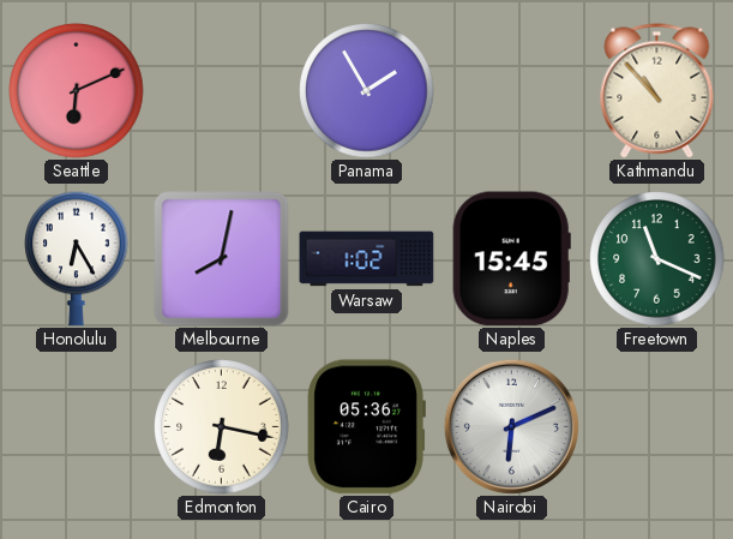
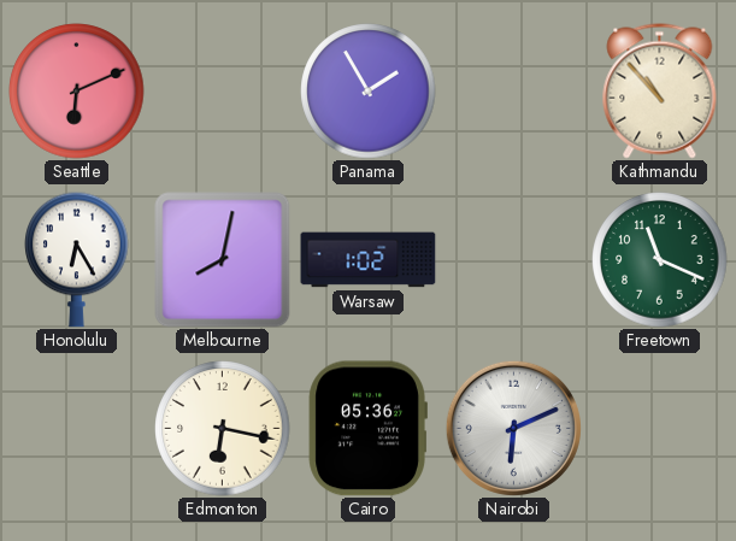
Naples: 15:45 -> none
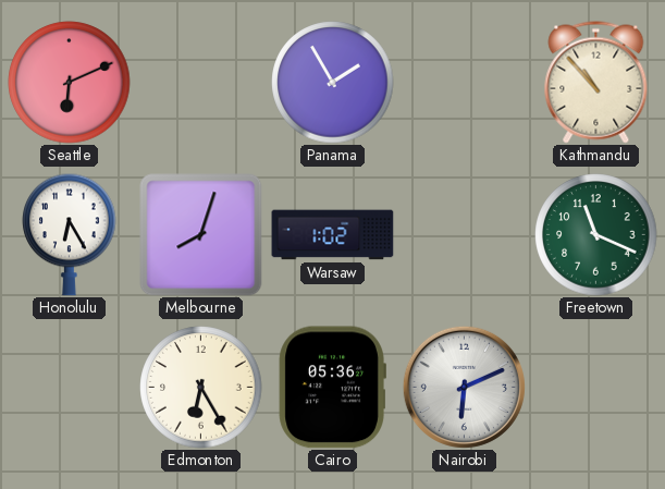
Melbourne: 8:02 -> 8:03
Edmonton: 6:17 -> 6:25
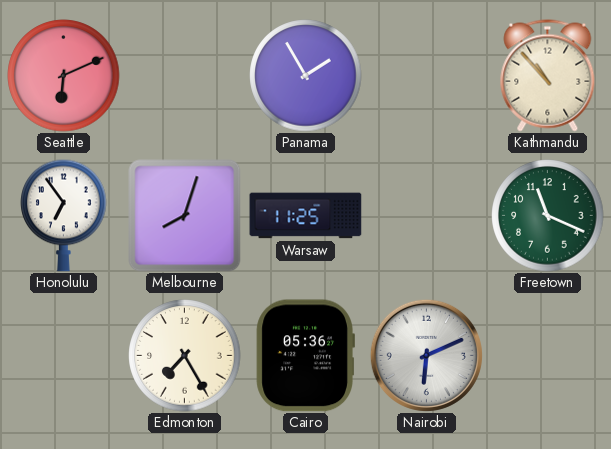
Honolulu: 6:25 -> 6:54
Warsaw: 1:02 -> 11:25
Edmonton: 6:25 -> 7:25
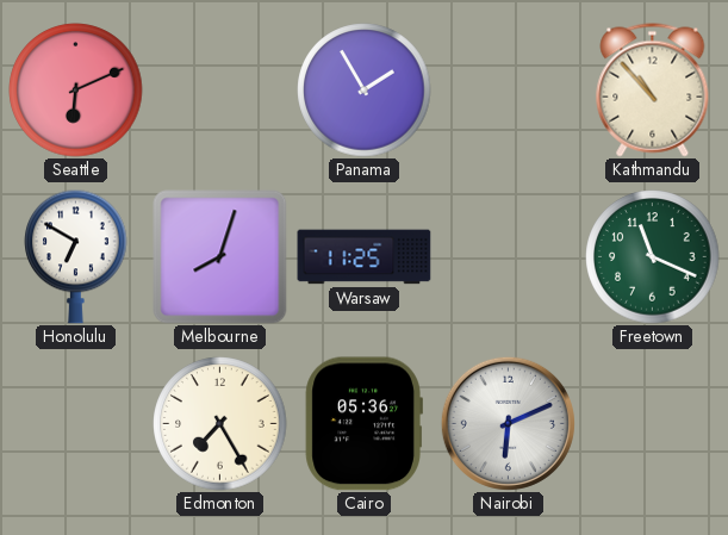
Honolulu: 6:54 -> 6:50
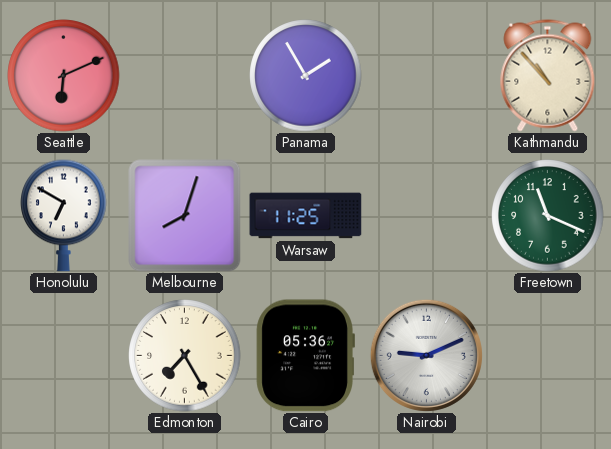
Nairobi: 6:11 -> 9:11
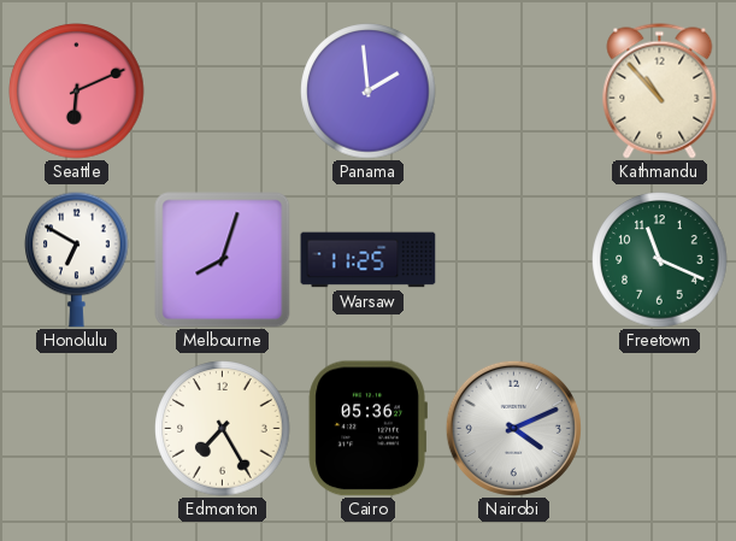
Panama: 1:55 -> 1:59
Nairobi: 9:11 -> 4:11
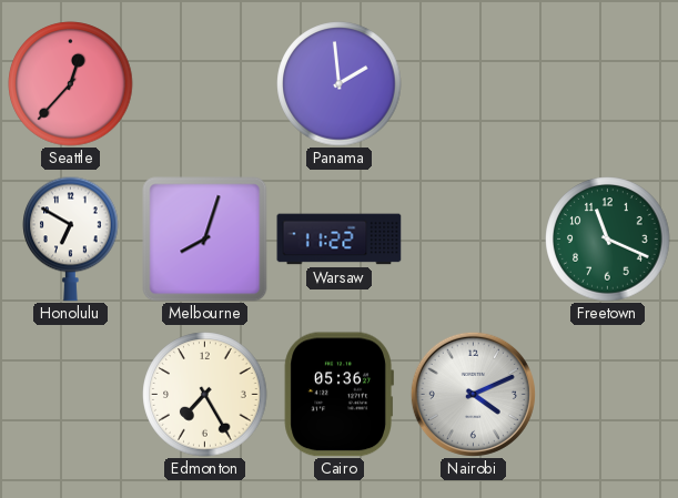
Seattle: 6:11 -> 12:37
Kathmandu: 10:53 -> none
Warsaw: 11:25 -> 11:22
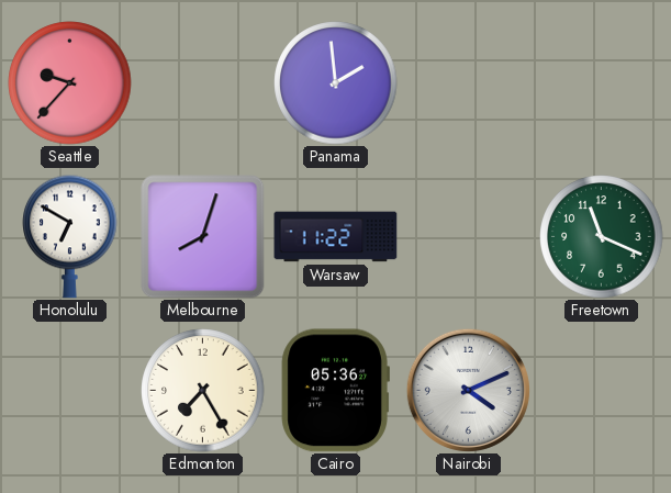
Seattle: 12:37 -> 9:37
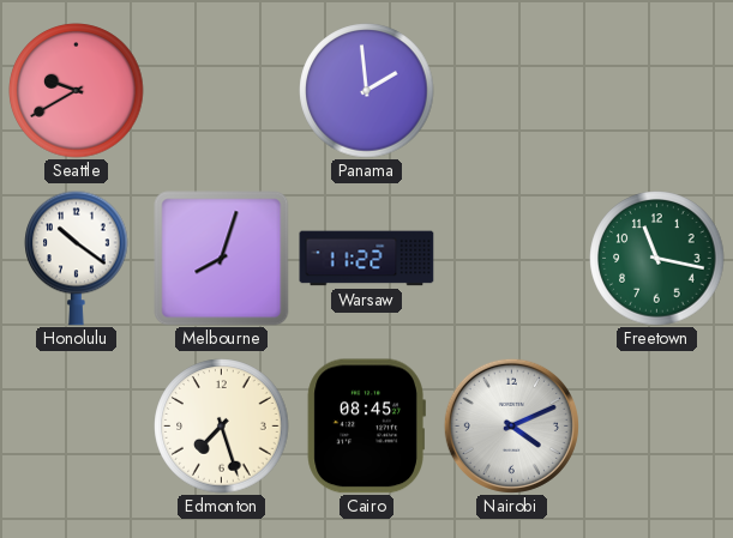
Seattle: 9:37 -> 9:40
Honolulu: 6:50 -> 10:21
Freetown: 11:19 -> 11:17
Edmonton: 7:25 -> 7:27
Cairo: 05:36 -> 08:45
